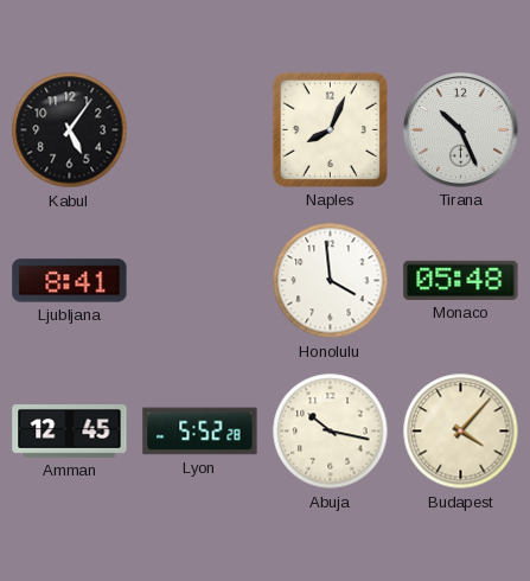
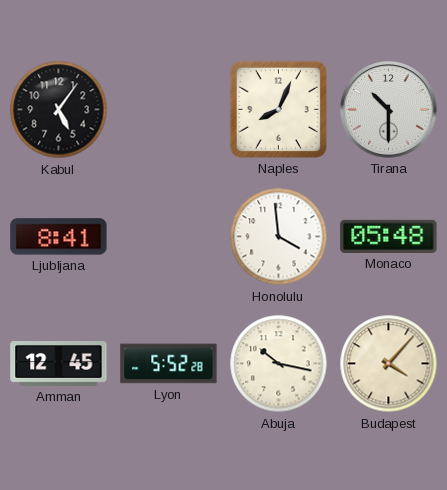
Tirana: 10:26 -> 10:30
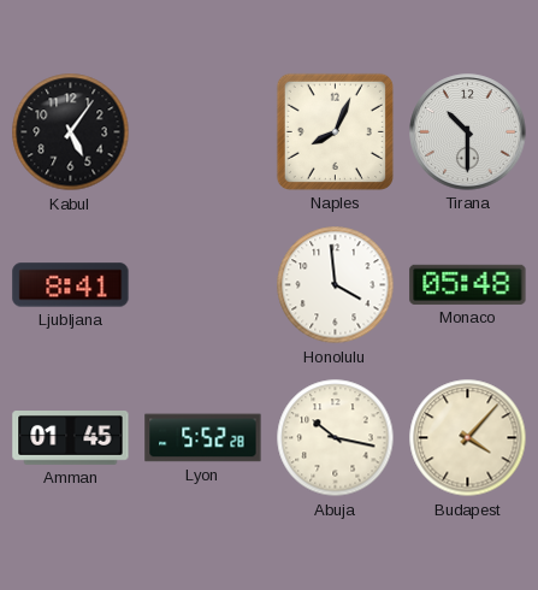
Amman: 12:45 -> 01:45
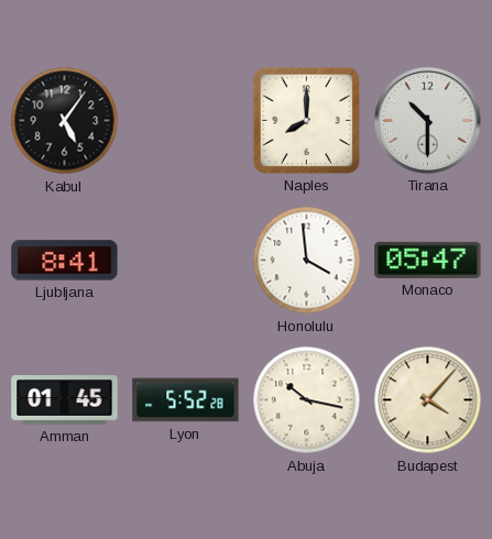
Naples: 8:04 -> 8:00
Monaco: 05:48 -> 05:47
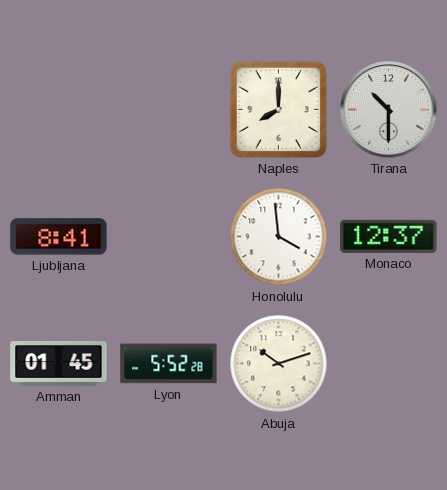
Kabul: 5:06 -> none
Monaco: 05:47 -> 12:37
Abuja: 10:17 -> 10:12
Budapest: 4:07 -> none
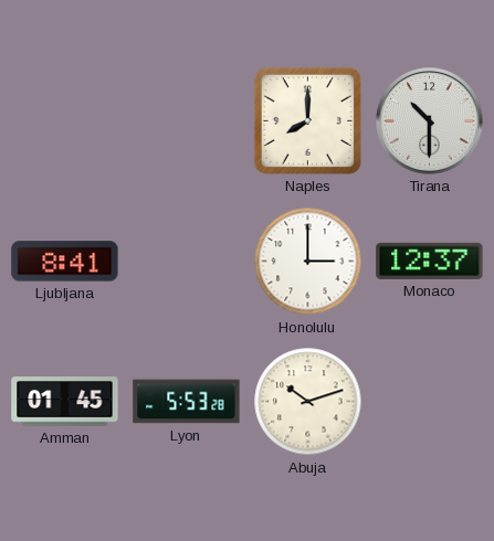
Honolulu: 3:59 -> 3:00
Lyon: 5:52 -> 5:53
